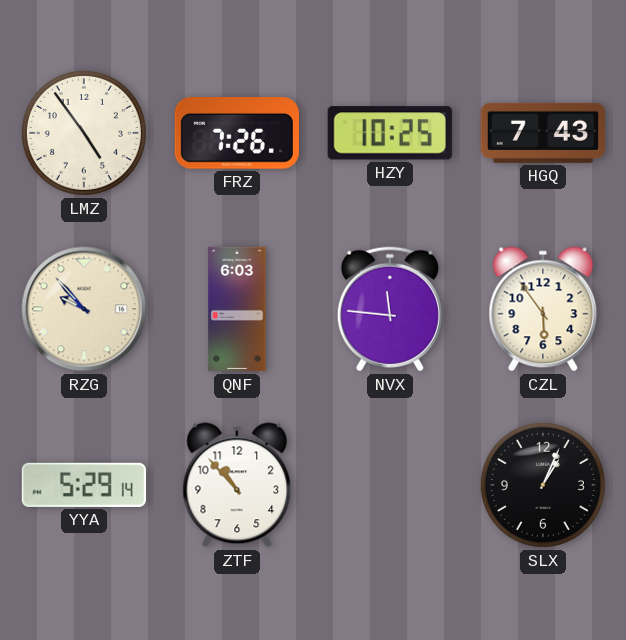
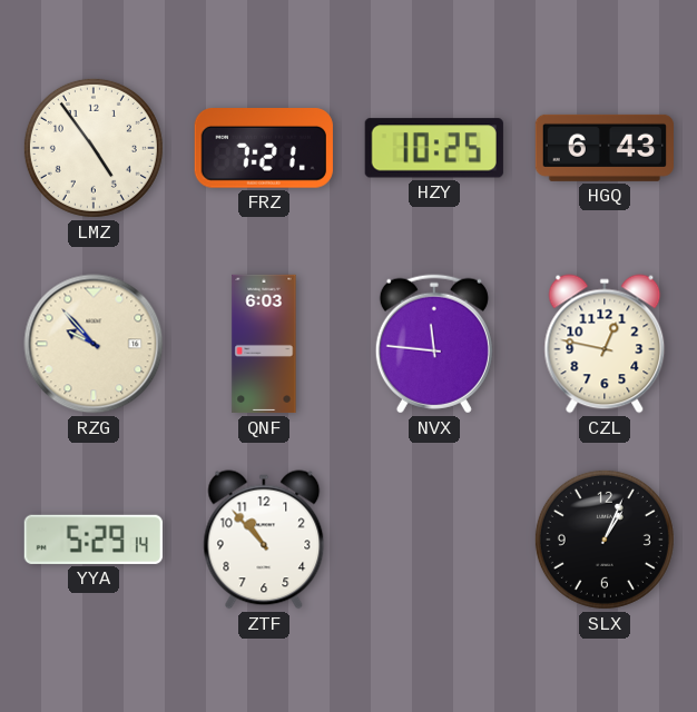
FRZ: 7:26 -> 7:21
HGQ: 7:43 -> 6:43
CZL: 5:54 -> 12:47
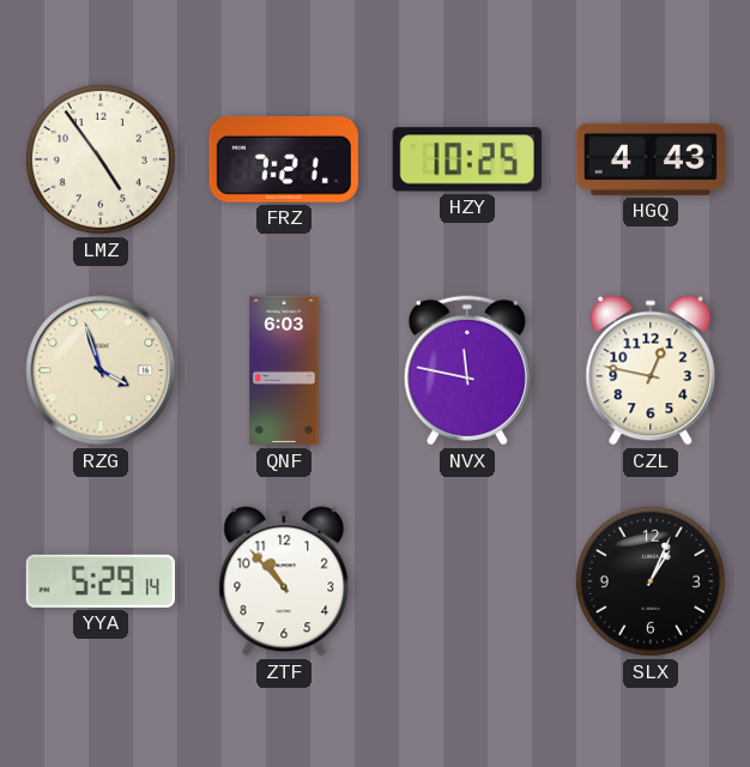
HGQ: 6:43 -> 4:43
RZG: 9:53 -> 3:57
NVX: 11:46 -> 11:47
